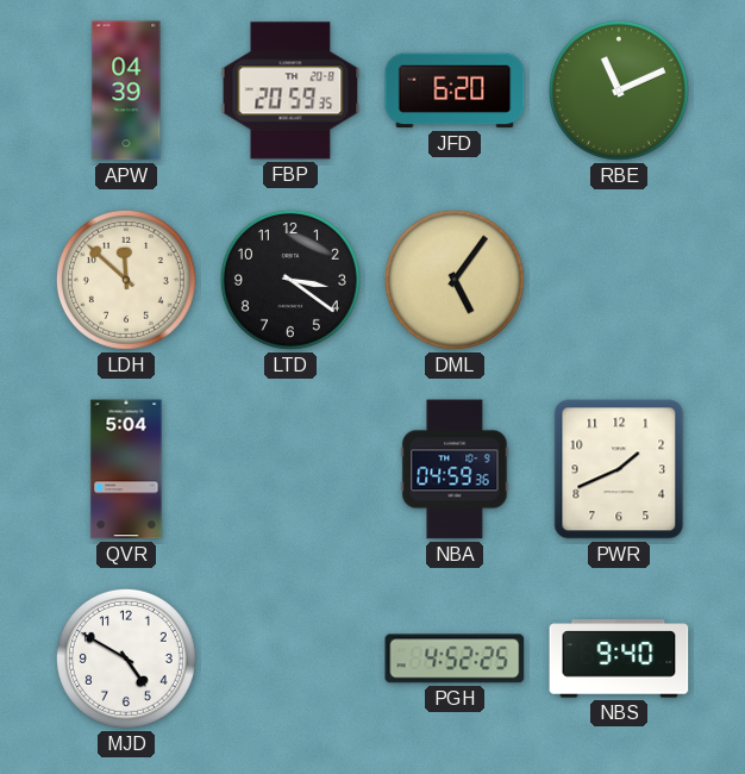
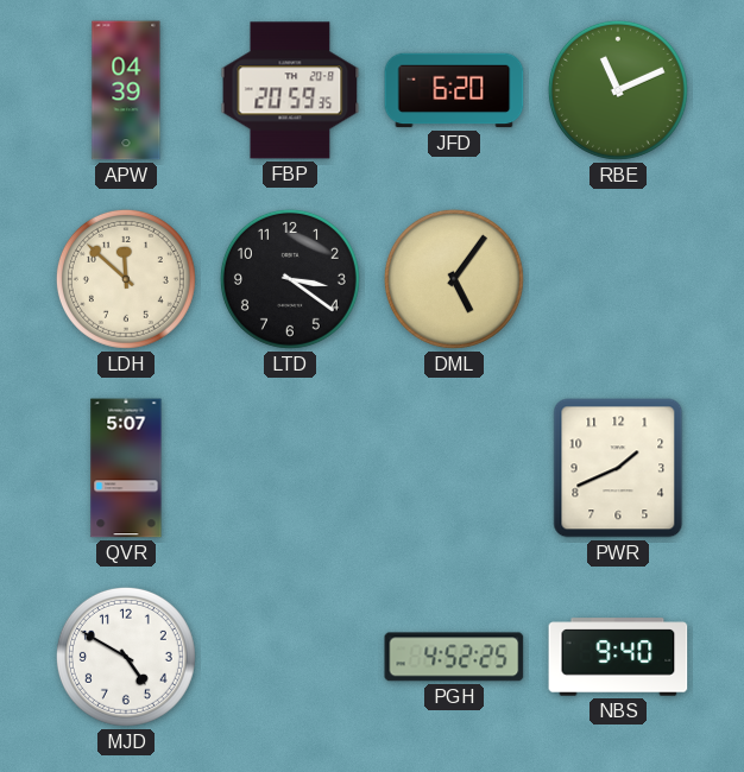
QVR: 5:04 -> 5:07
NBA: 04:59 -> none
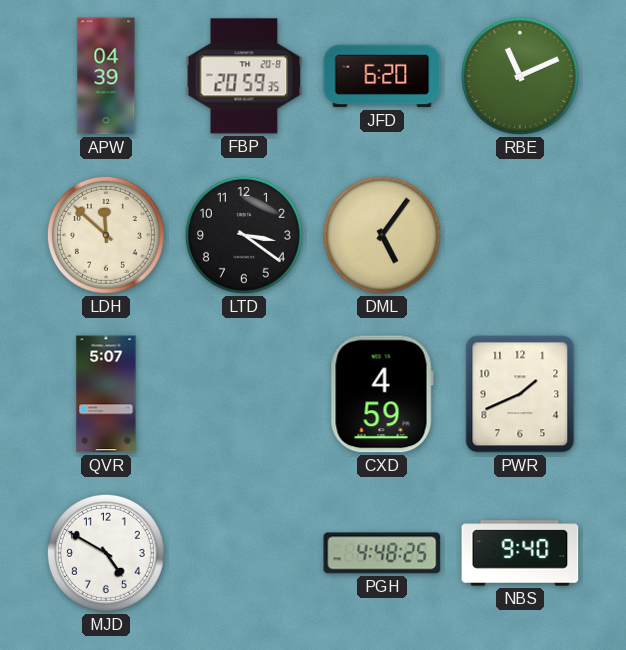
CXD: none -> 4:59
PGH: 4:52 -> 4:48
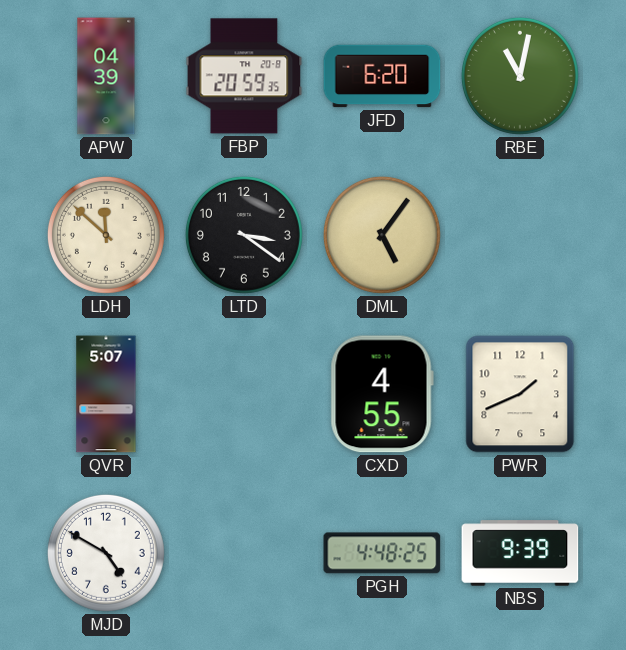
RBE: 11:11 -> 11:02
CXD: 4:59 -> 4:55
NBS: 9:40 -> 9:39
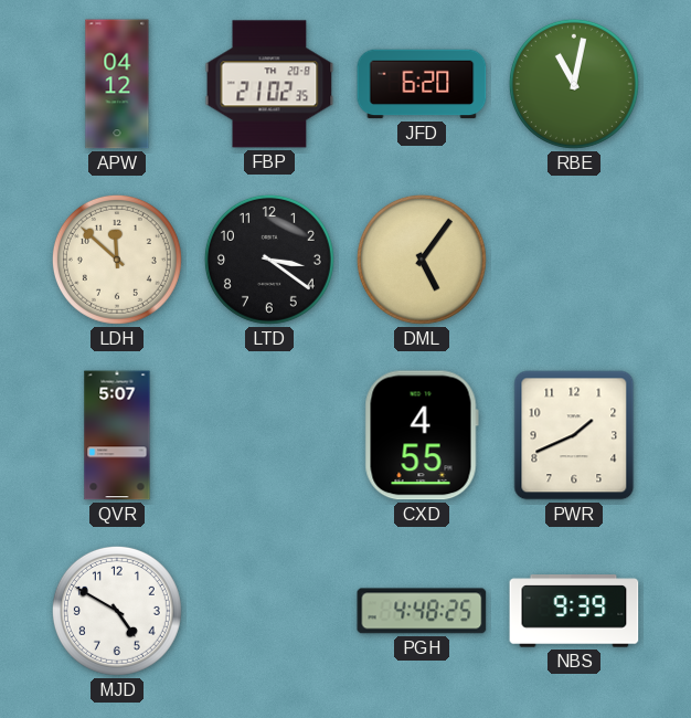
APW: 04:39 -> 04:12
FBP: 20:59 -> 21:02
